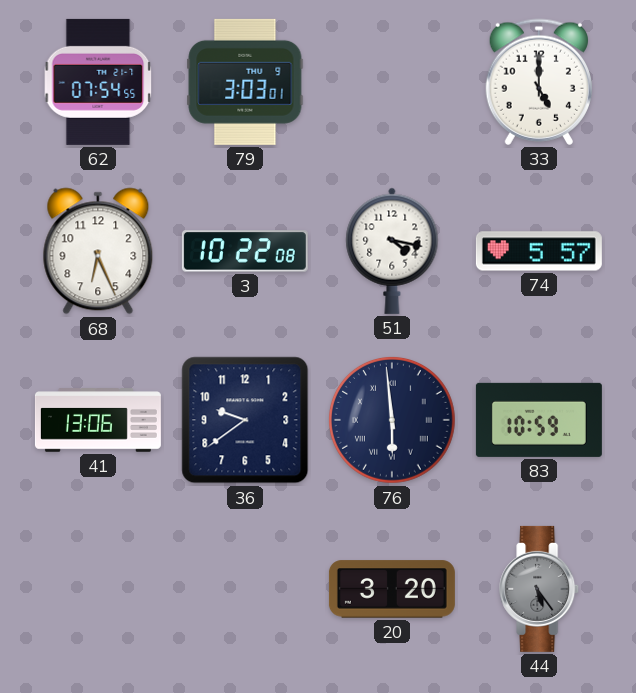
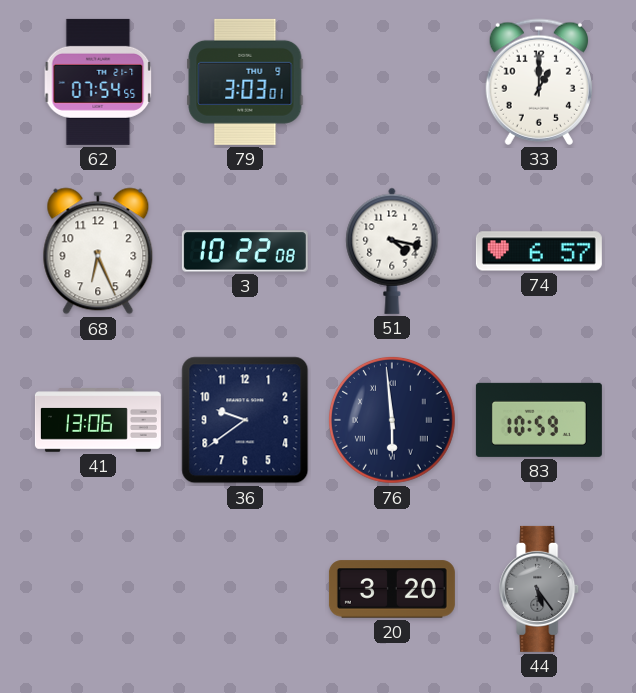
33: 5:00 -> 1:00
74: 5:57 -> 6:57
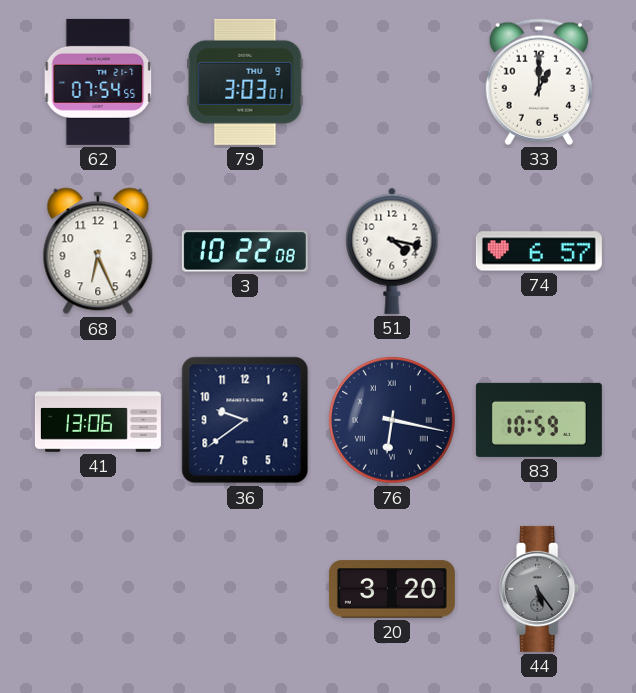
76: 5:59 -> 6:17
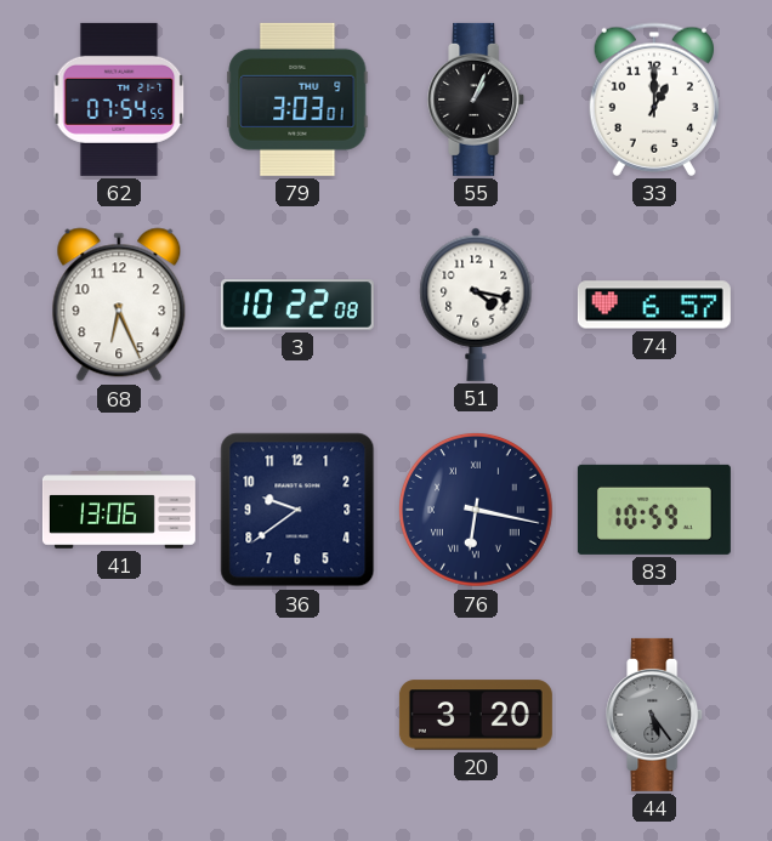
55: none -> 1:04
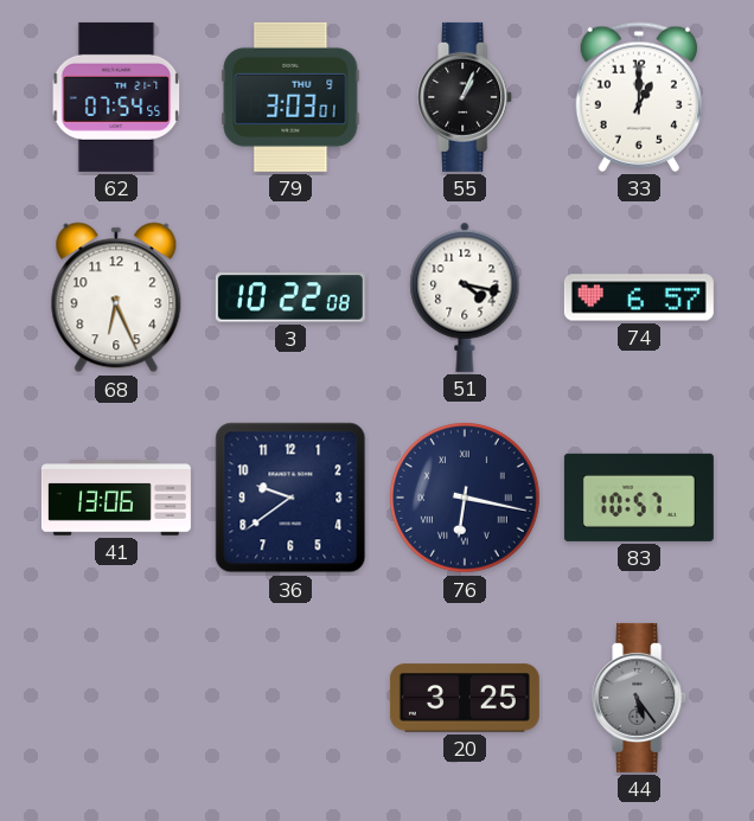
83: 10:59 -> 10:57
20: 3:20 -> 3:25
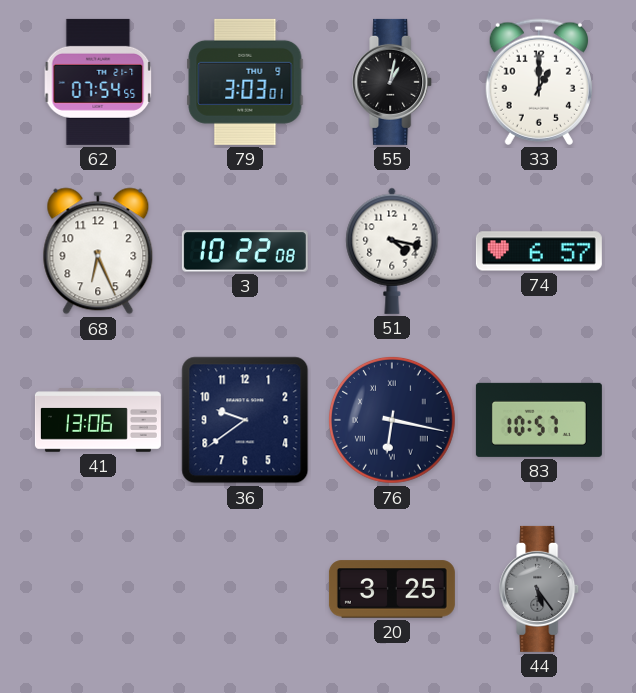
55: 1:04 -> 1:02
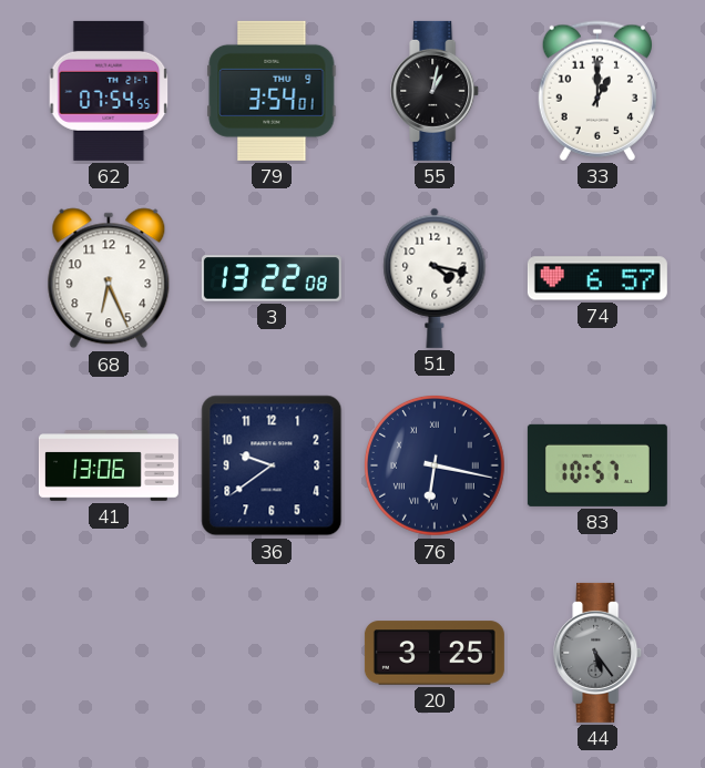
79: 3:03 -> 3:54
3: 10:22 -> 13:22
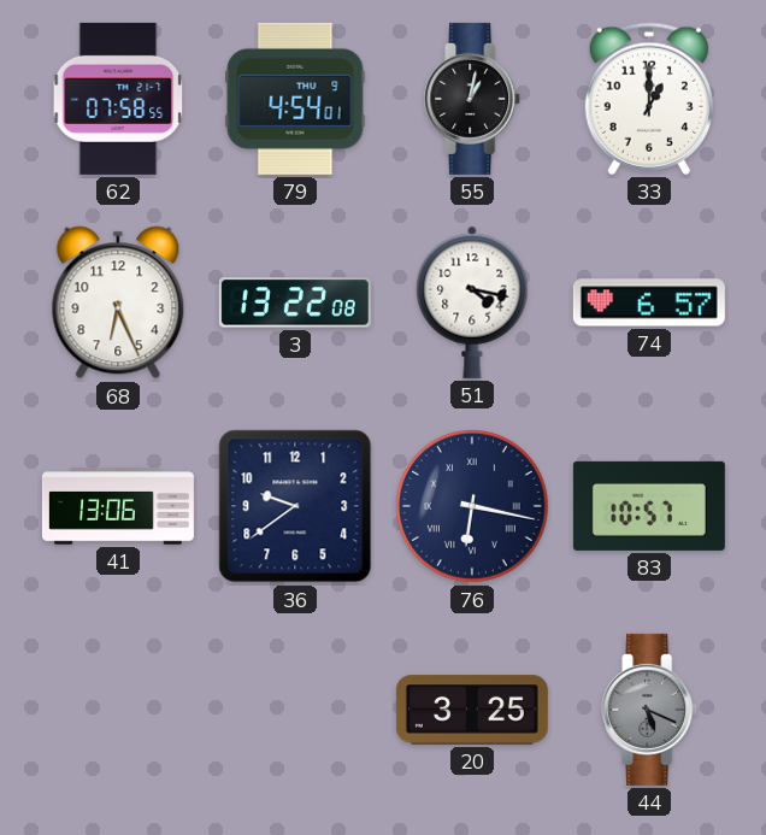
62: 07:54 -> 07:58
79: 3:54 -> 4:54
44: 5:24 -> 5:19
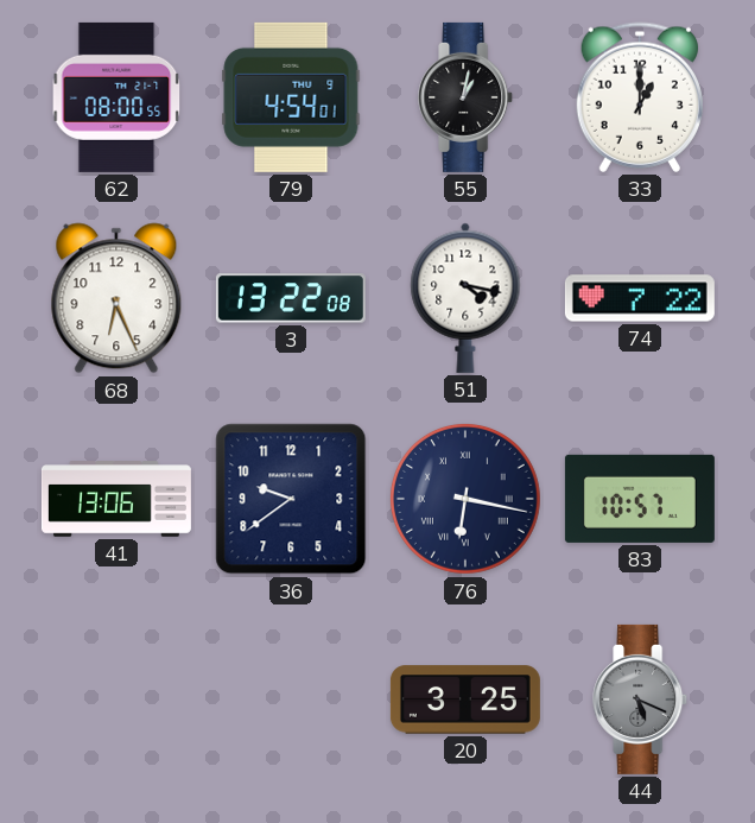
62: 07:58 -> 08:00
74: 6:57 -> 7:22
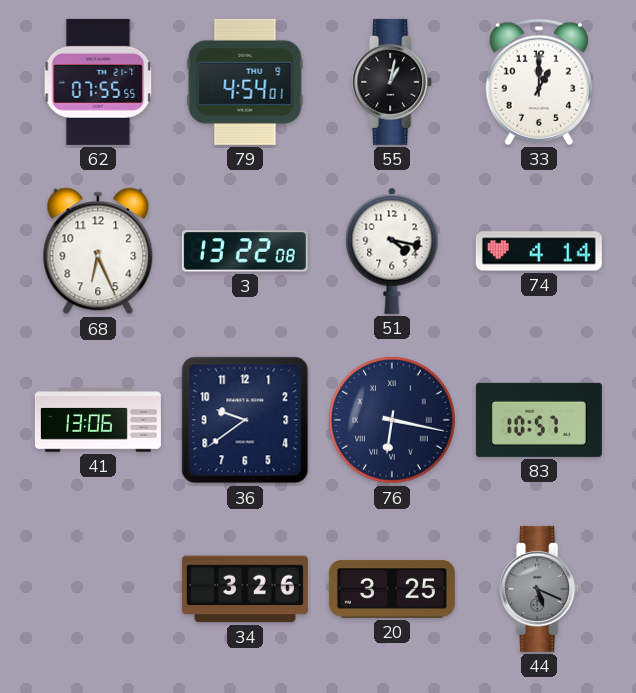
62: 08:00 -> 07:55
74: 7:22 -> 4:14
34: none -> 3:26
